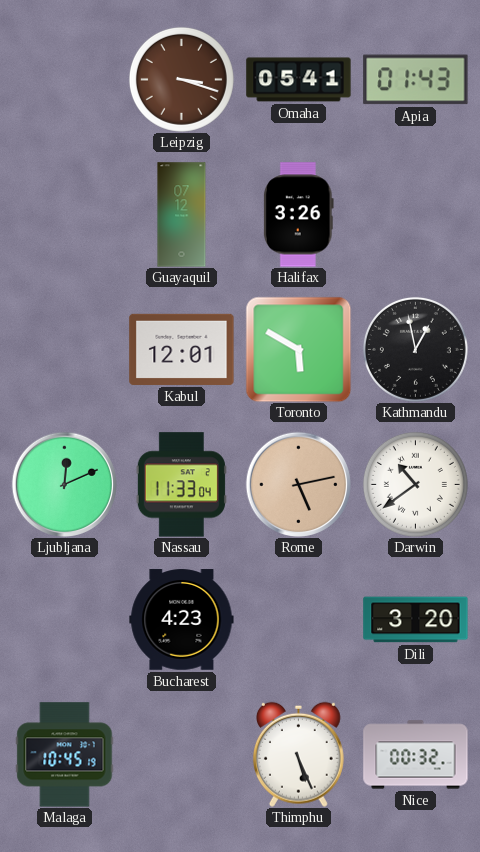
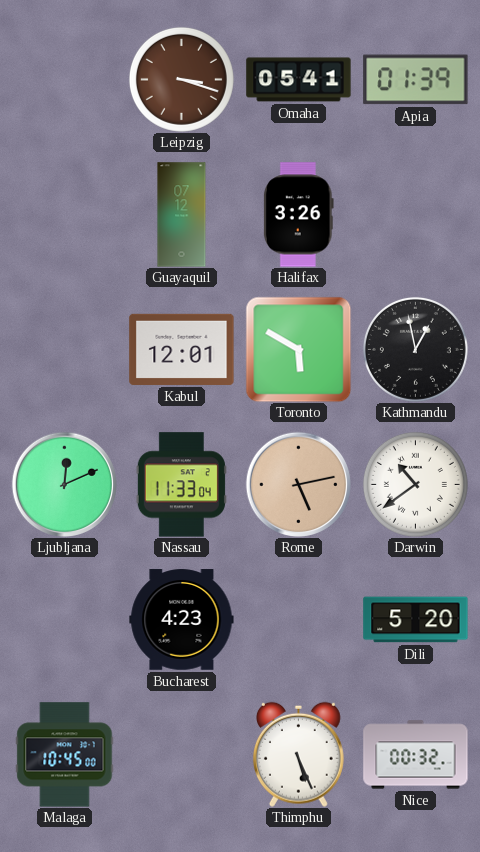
Apia: 01:43 -> 01:39
Dili: 3:20 -> 5:20
Malaga: 10:45:19 -> 10:45:00
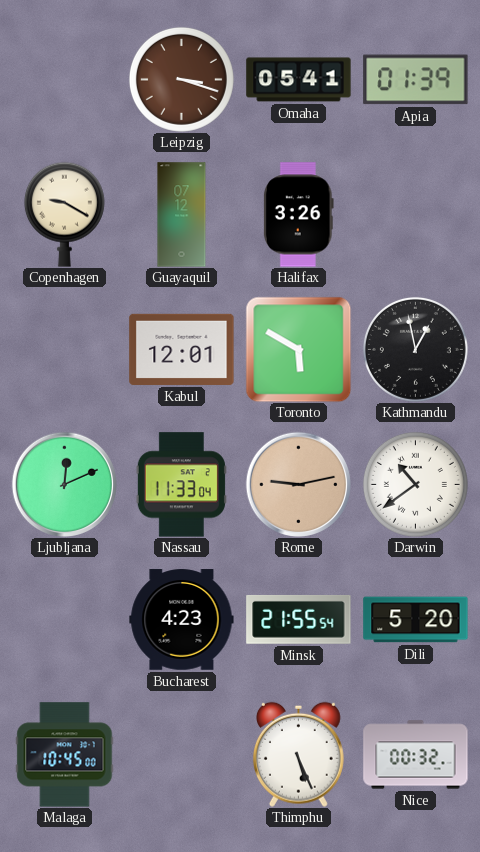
Copenhagen: none -> 9:20
Rome: 5:13 -> 9:13
Minsk: none -> 21:55
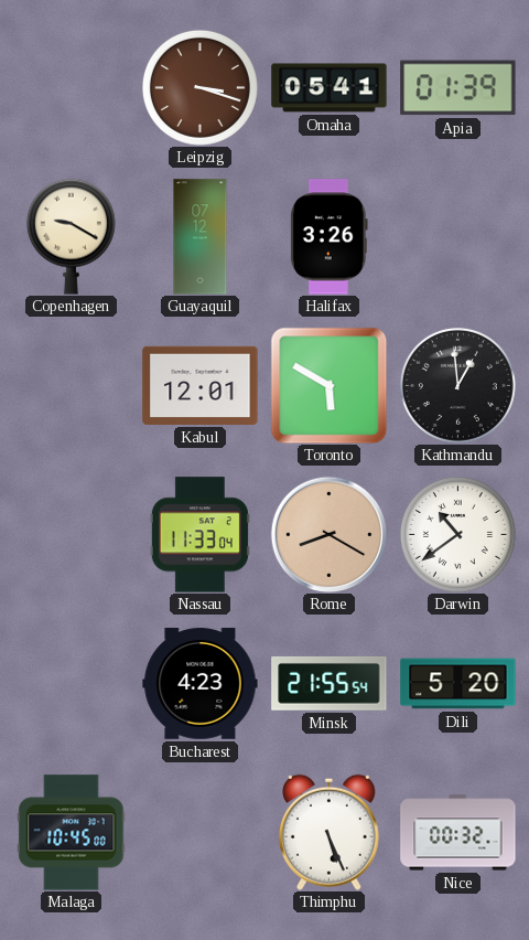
Kathmandu: 12:58 -> 12:59
Ljubljana: 12:11 -> none
Rome: 9:13 -> 8:20
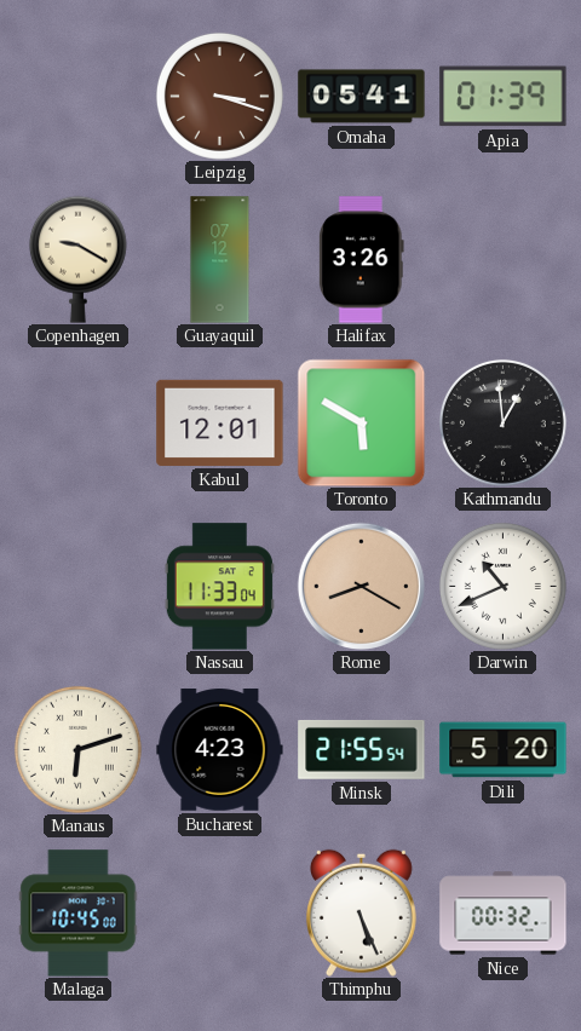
Darwin: 10:39 -> 10:41
Manaus: none -> 6:12
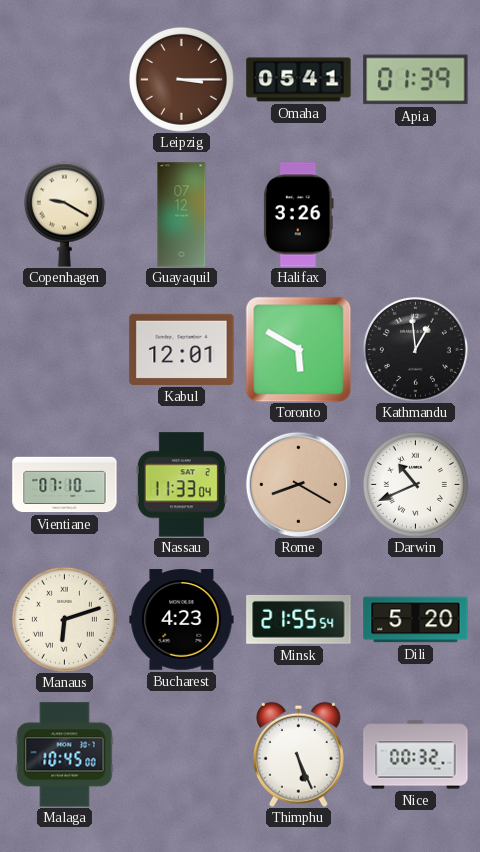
Leipzig: 3:18 -> 3:15
Vientiane: none -> 07:10
